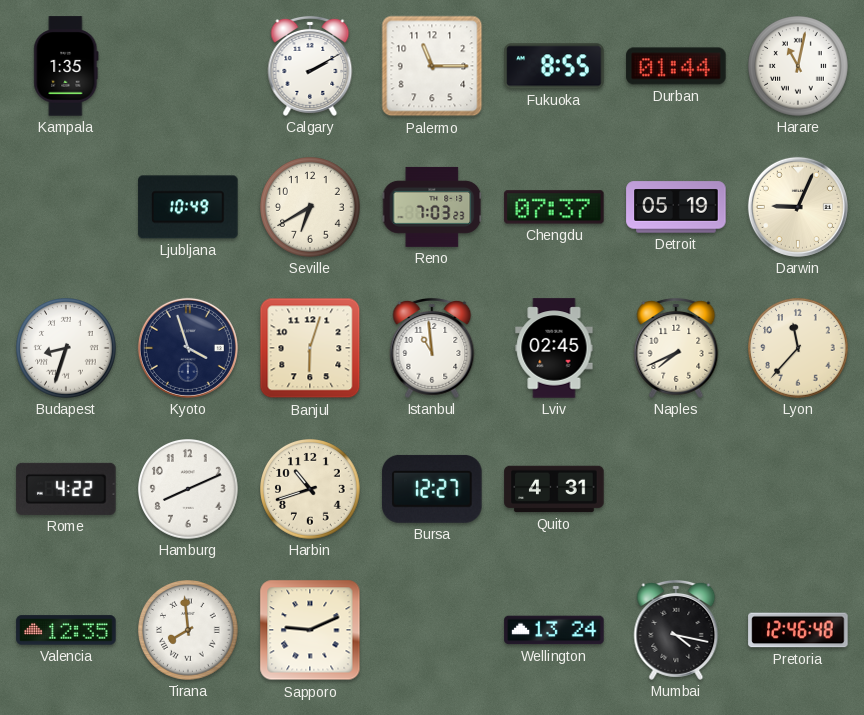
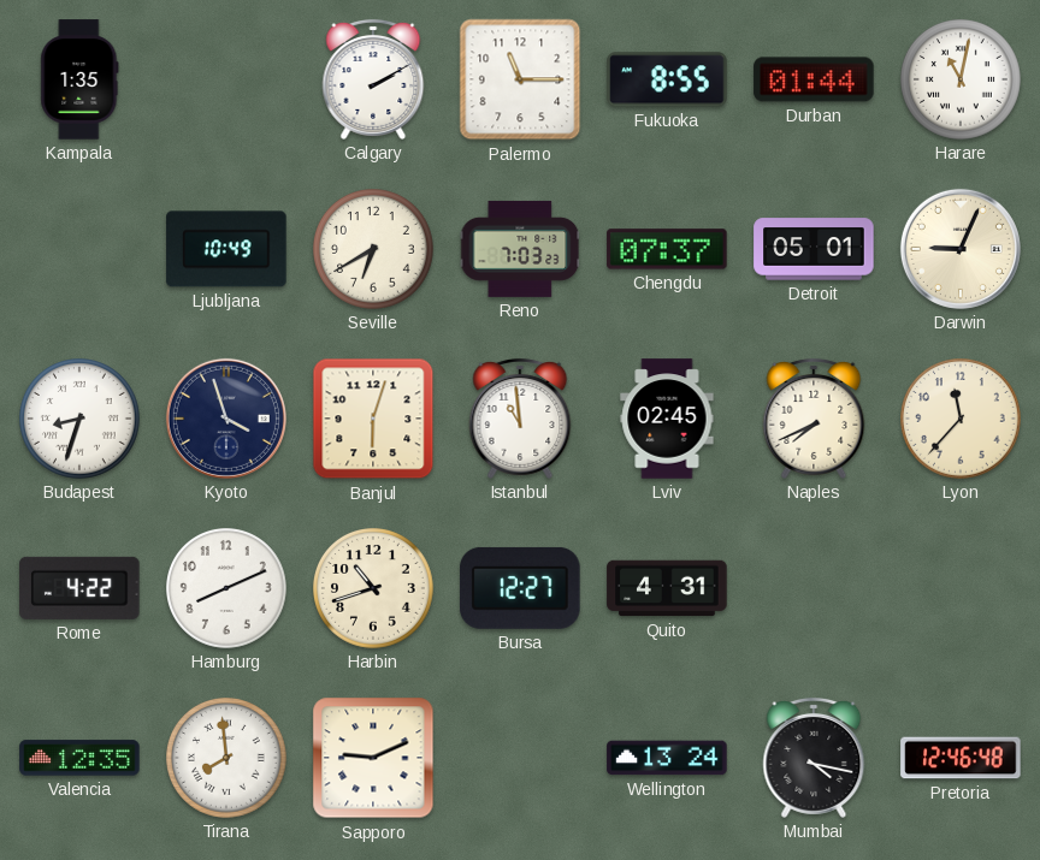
Detroit: 05:19 -> 05:01
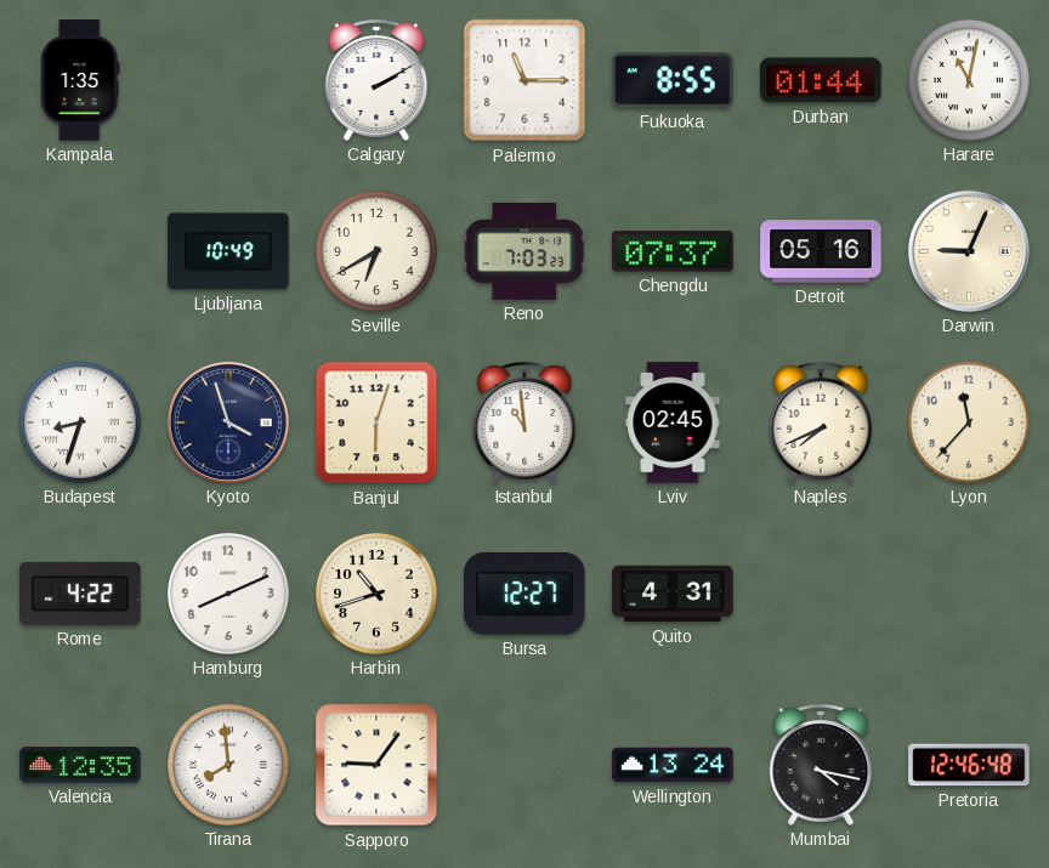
Detroit: 05:01 -> 05:16
Sapporo: 9:11 -> 9:06
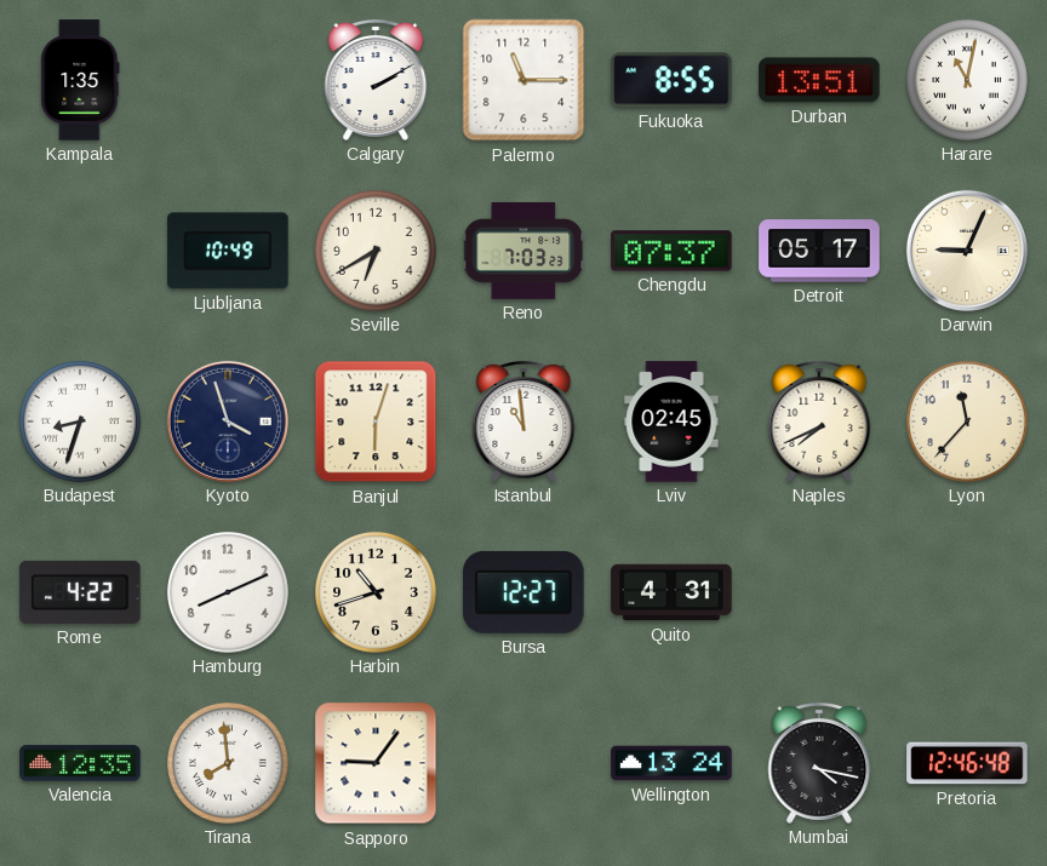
Durban: 01:44 -> 13:51
Detroit: 05:16 -> 05:17
